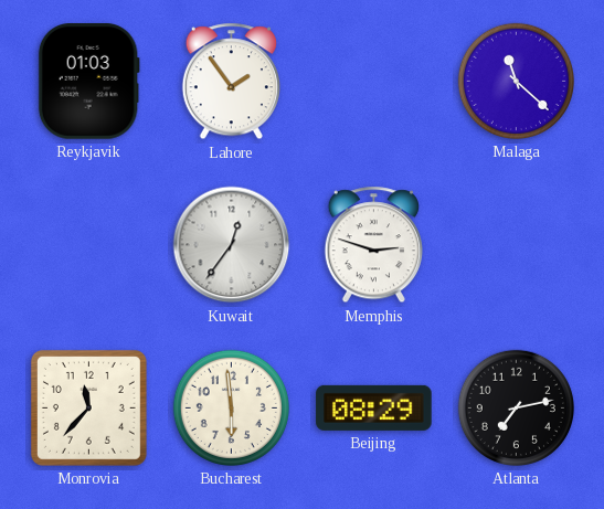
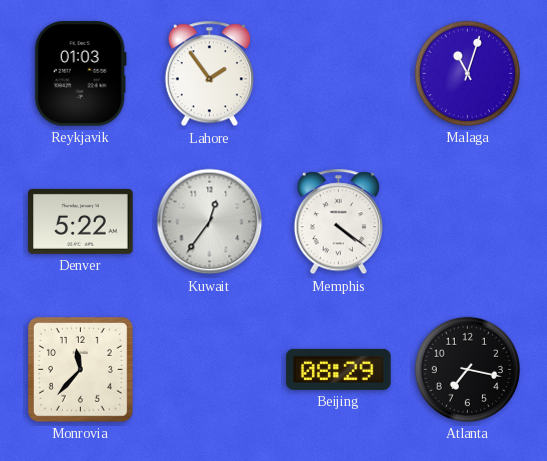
Malaga: 11:22 -> 11:03
Denver: none -> 5:22
Memphis: 2:48 -> 4:21
Bucharest: 5:59 -> none
Atlanta: 7:13 -> 7:17
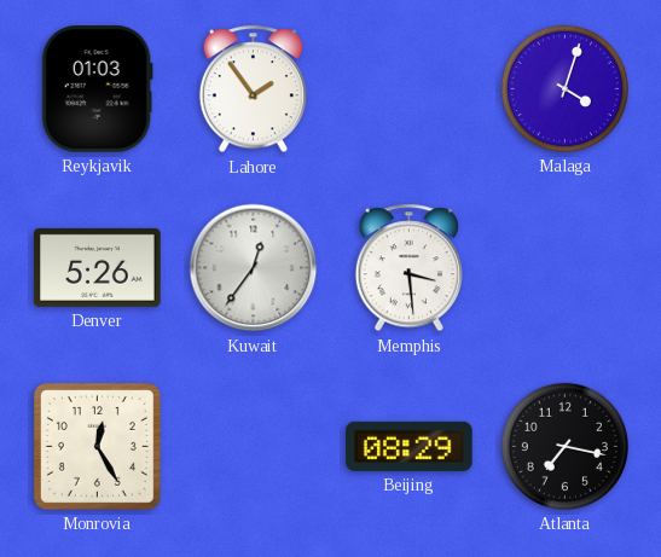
Malaga: 11:03 -> 4:03
Denver: 5:22 -> 5:26
Memphis: 4:21 -> 3:29
Monrovia: 11:37 -> 12:25
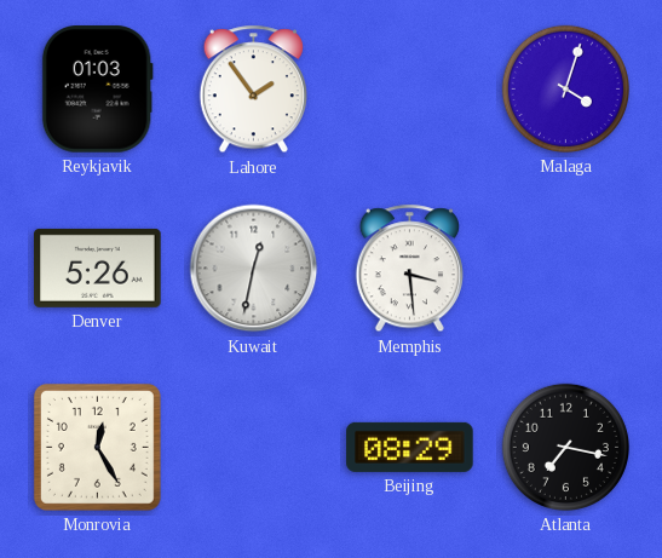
Kuwait: 12:36 -> 12:32
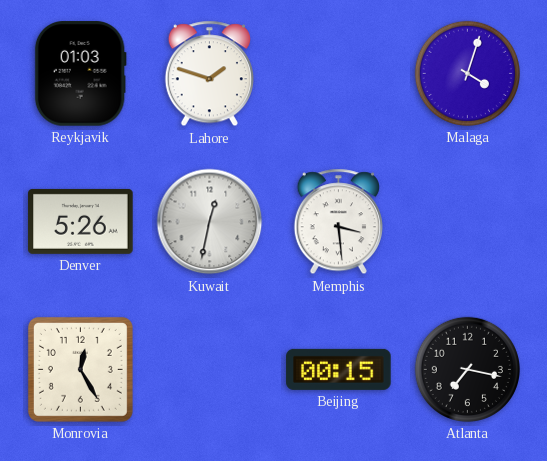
Lahore: 1:54 -> 1:48
Beijing: 08:29 -> 00:15
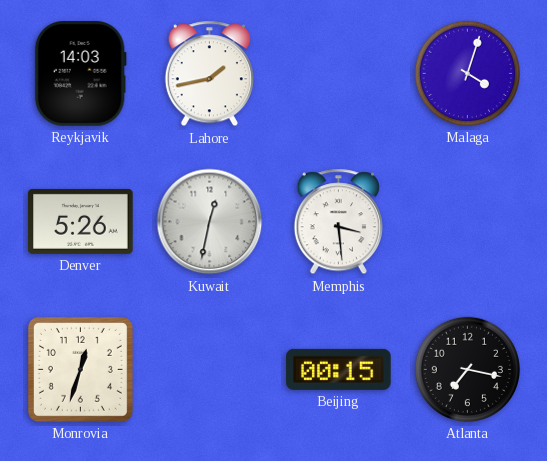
Reykjavik: 01:03 -> 14:03
Lahore: 1:48 -> 1:43
Monrovia: 12:25 -> 12:33
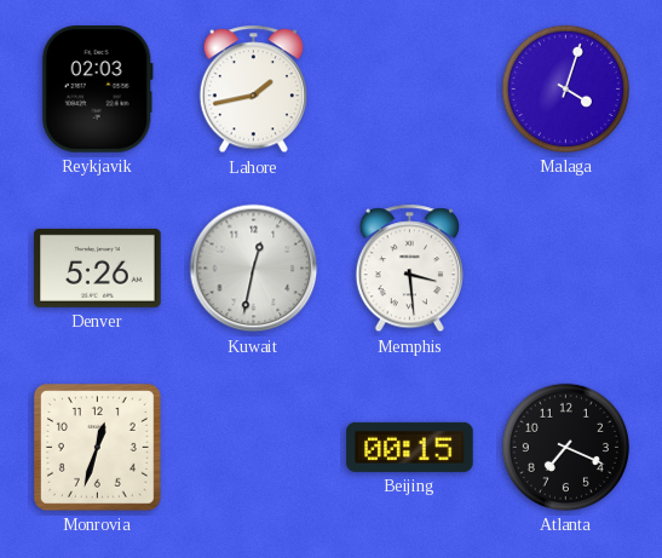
Reykjavik: 14:03 -> 02:03
Atlanta: 7:17 -> 7:19
